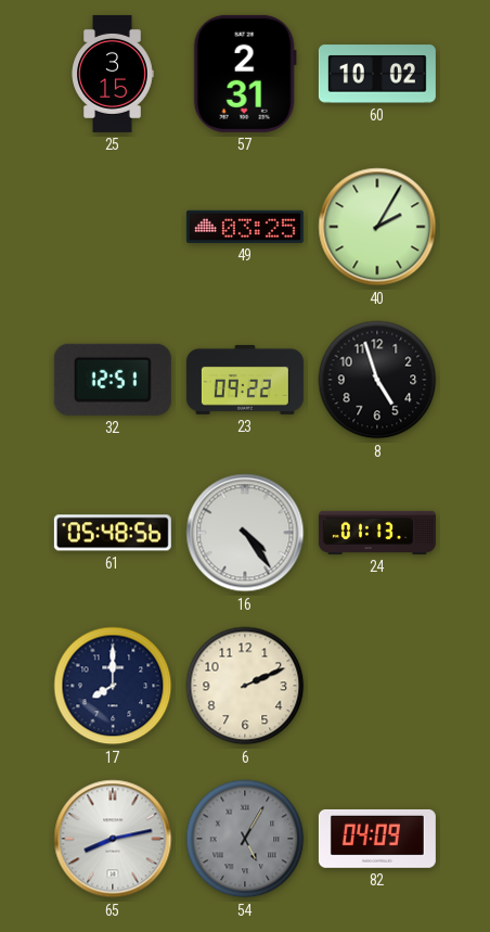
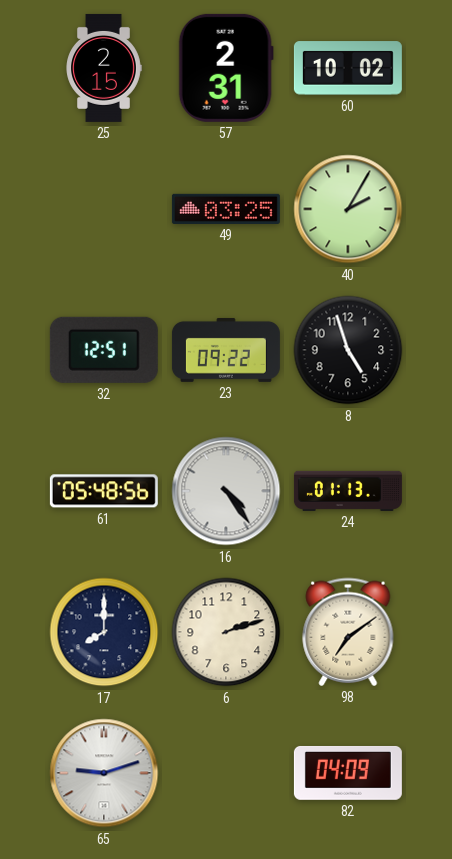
25: 3:15 -> 2:15
6: 2:11 -> 2:12
98: none -> 7:09
65: 8:13 -> 9:12
54: 5:05 -> none
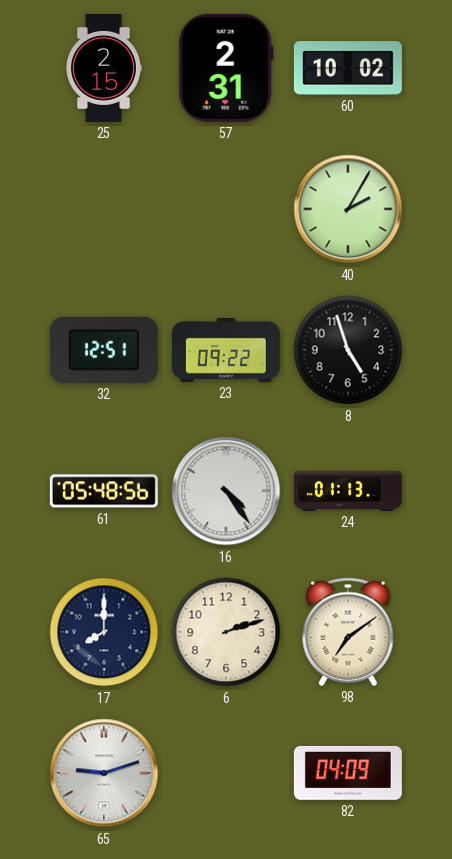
49: 03:25 -> none
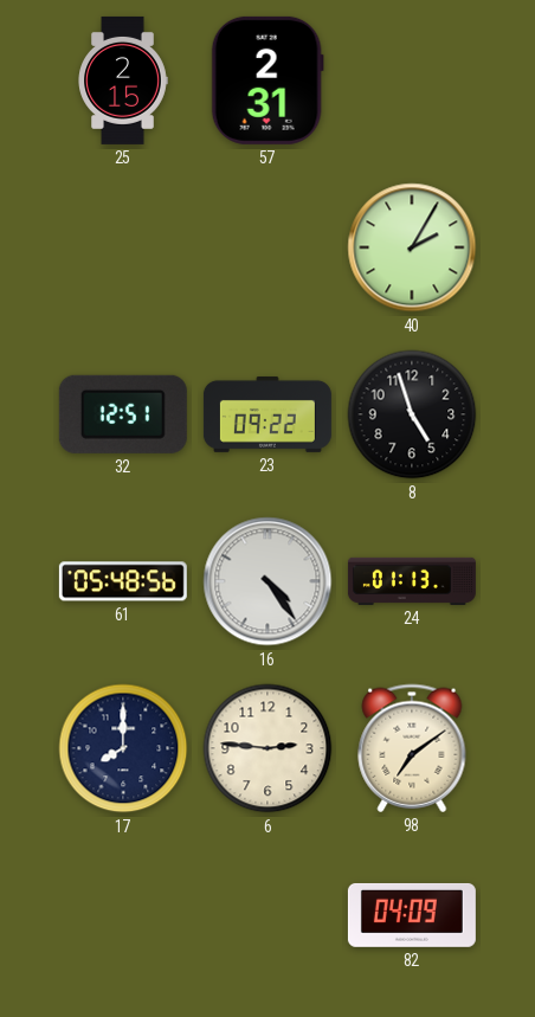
60: 10:02 -> none
6: 2:12 -> 2:46
65: 9:12 -> none
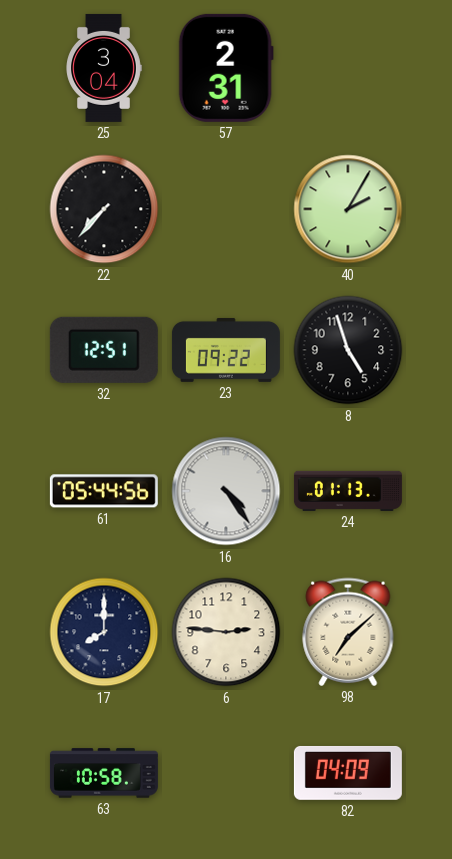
25: 2:15 -> 3:04
22: none -> 7:37
61: 05:48 -> 05:44
98: 7:09 -> 7:08
63: none -> 10:58
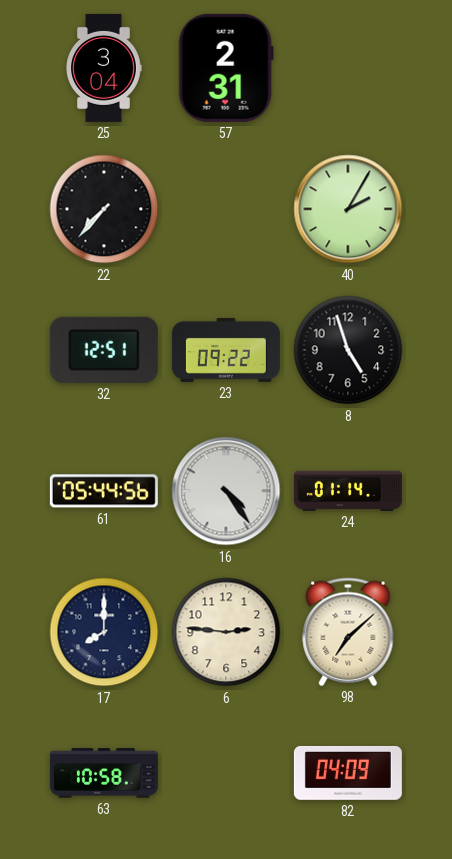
24: 01:13 -> 01:14
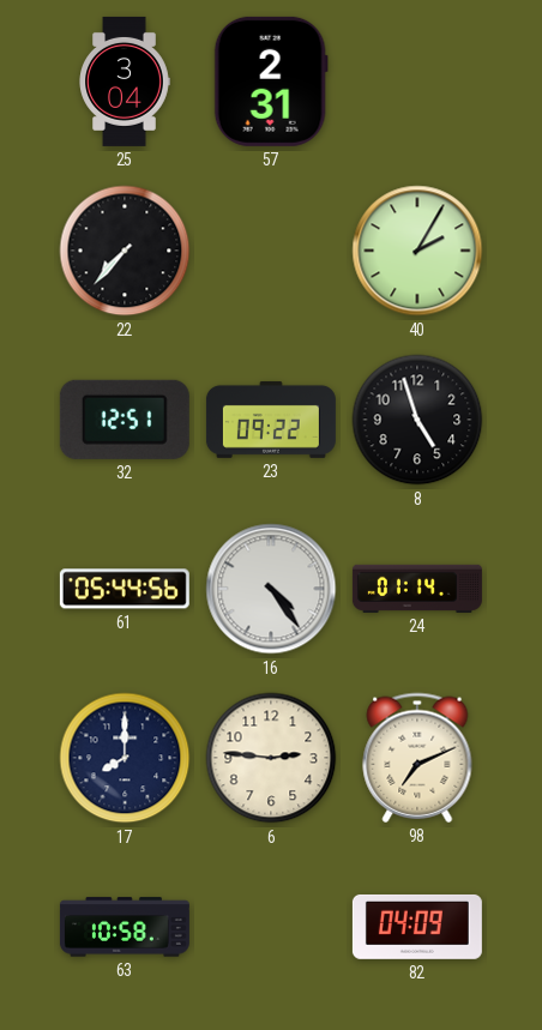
98: 7:08 -> 7:11
